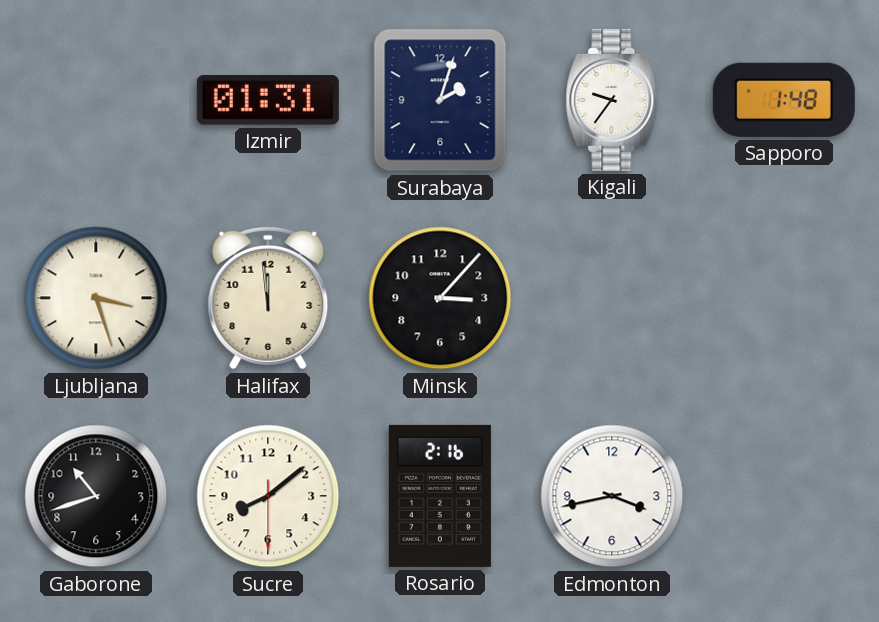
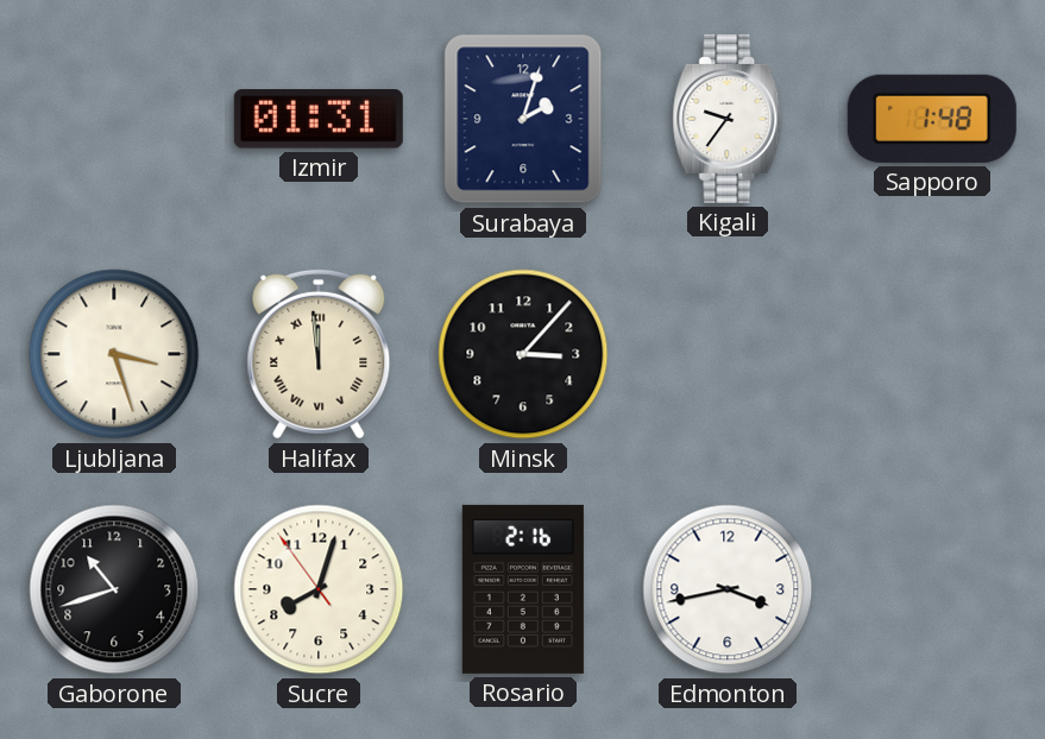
Halifax numerals: Arabic -> Roman
Sucre: 8:08 -> 8:02
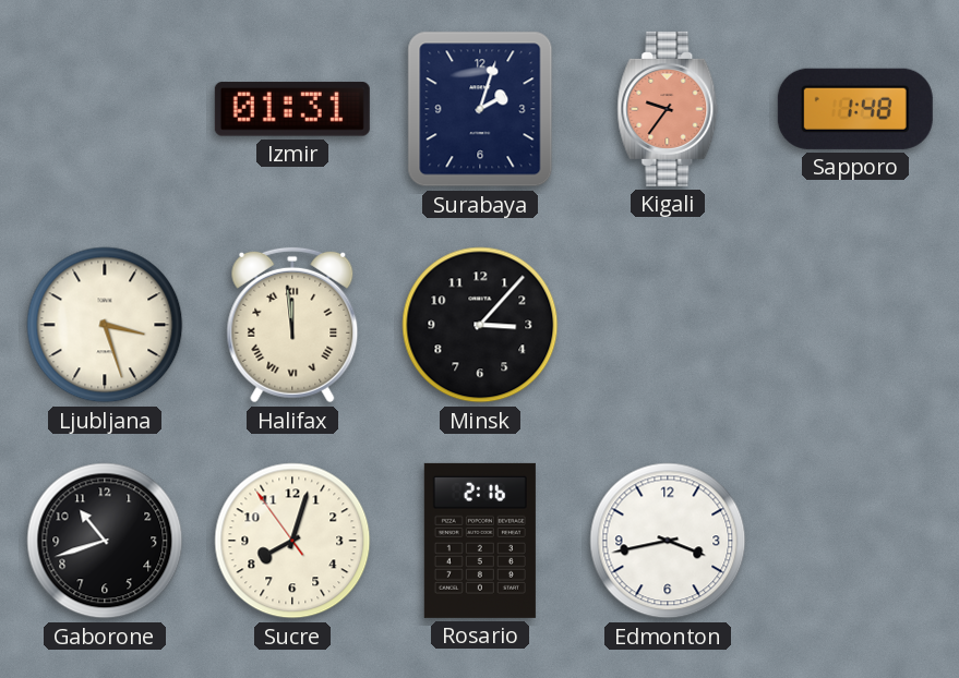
Kigali dial: white -> salmon
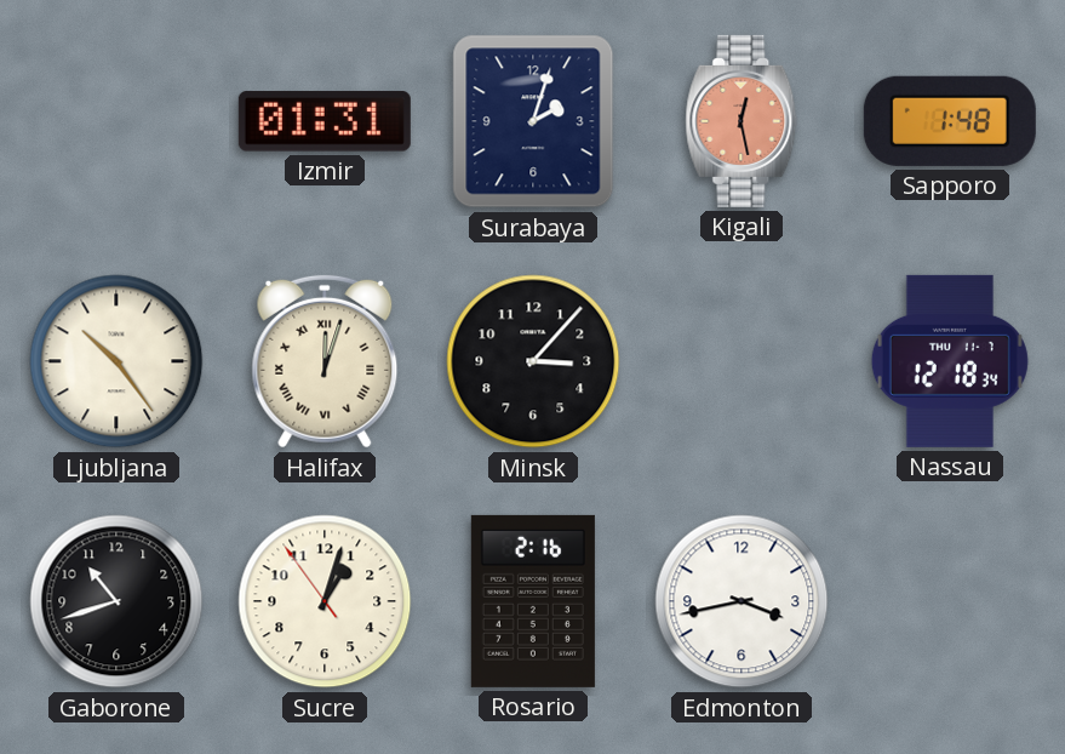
Kigali: 9:36 -> 12:28
Ljubljana: 3:27 -> 10:24
Halifax: 11:59 -> 12:03
Nassau: none -> 12:18
Sucre: 8:02 -> 1:02
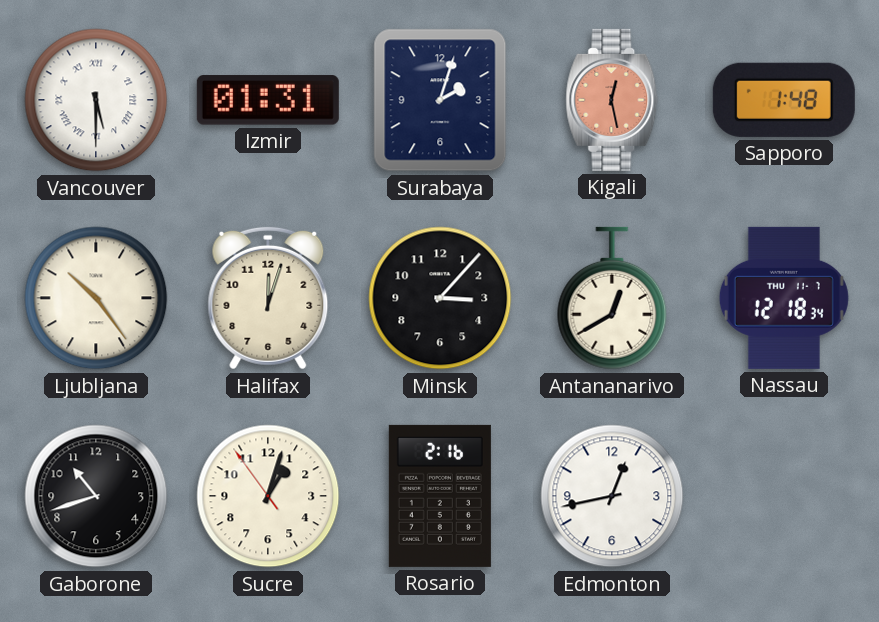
Vancouver: none -> 5:30
Halifax numerals: Roman -> Arabic
Antananarivo: none -> 12:40
Edmonton: 3:43 -> 12:43
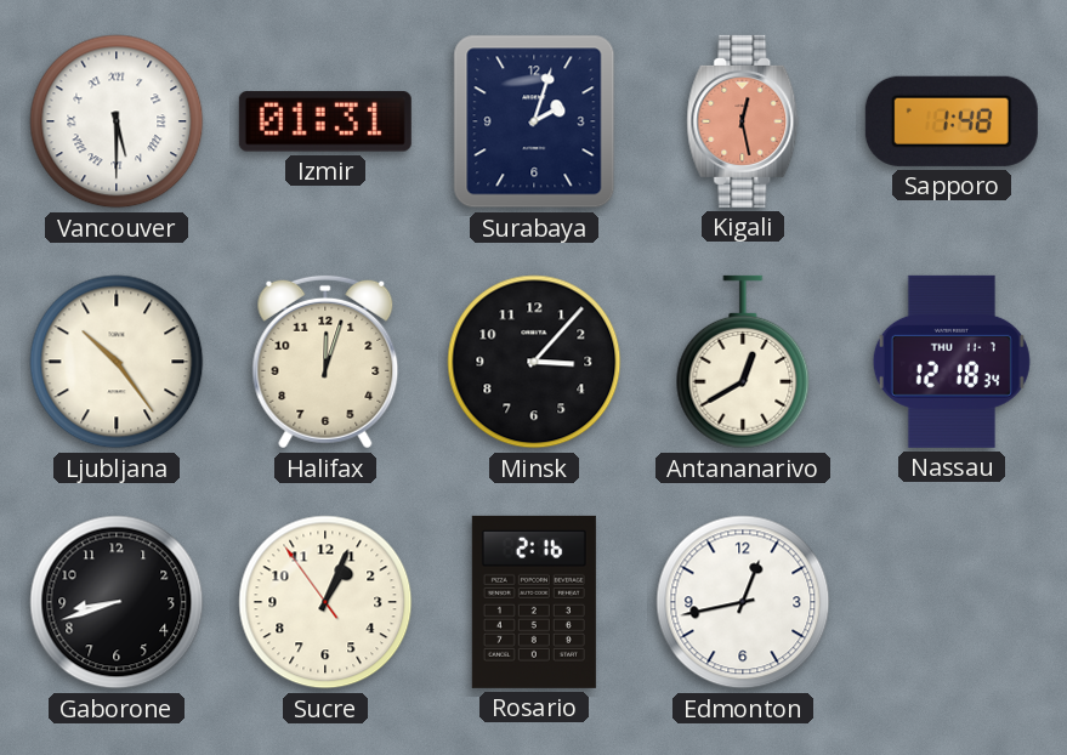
Gaborone: 10:42 -> 8:42
Sucre: 1:02 -> 1:03
